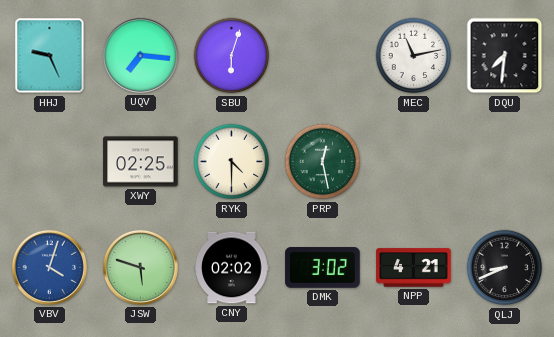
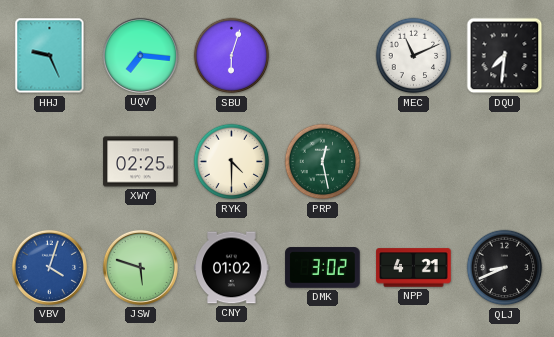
MEC: 11:13 -> 11:11
CNY: 02:02 -> 01:02
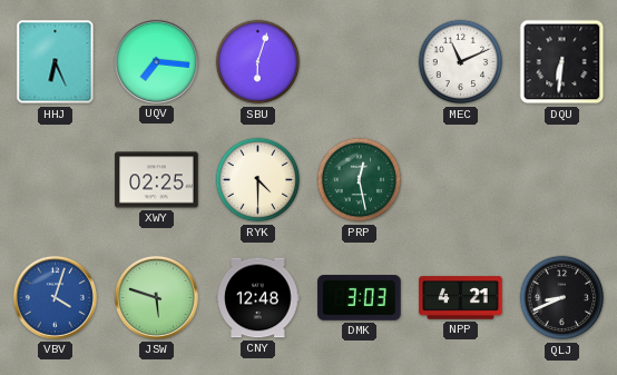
HHJ: 9:26 -> 6:26
DQU: 7:31 -> 6:31
CNY: 01:02 -> 12:48
DMK: 3:02 -> 3:03
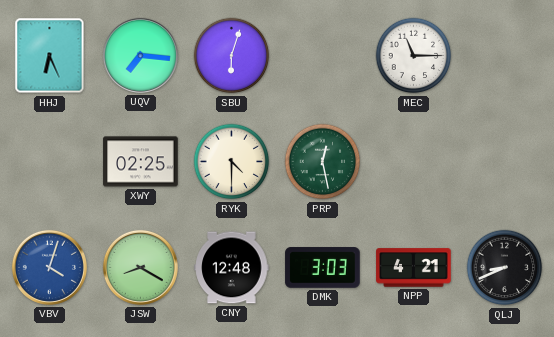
MEC: 11:11 -> 11:15
DQU: 6:31 -> none
JSW: 5:48 -> 8:20
